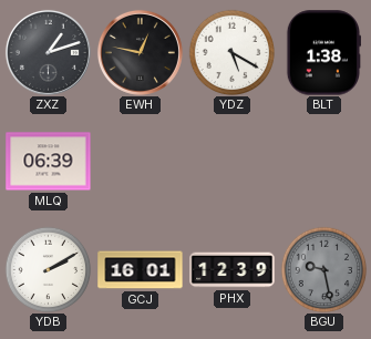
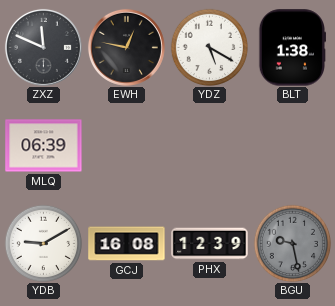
ZXZ: 1:12 -> 11:49
YDB: 2:10 -> 9:10
GCJ: 16:01 -> 16:08
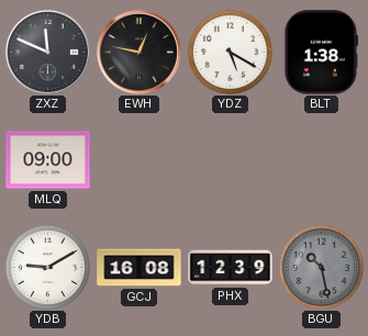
MLQ: 06:39 -> 09:00
BGU: 9:28 -> 10:28
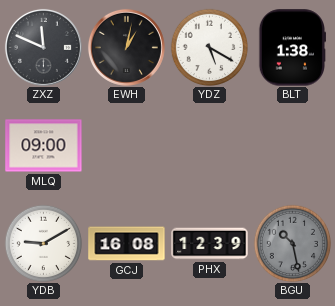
EWH: 12:47 -> 1:02
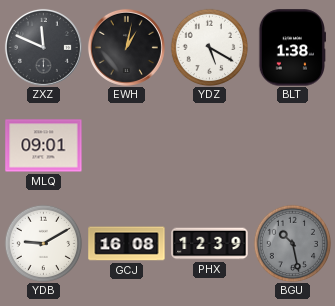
MLQ: 09:00 -> 09:01
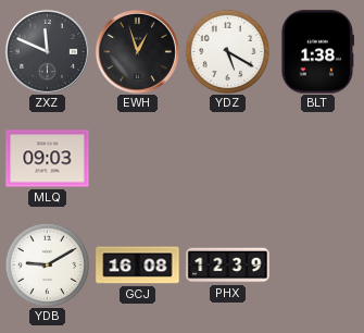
EWH: 1:02 -> 12:57
MLQ: 09:01 -> 09:03
BGU: 10:28 -> none
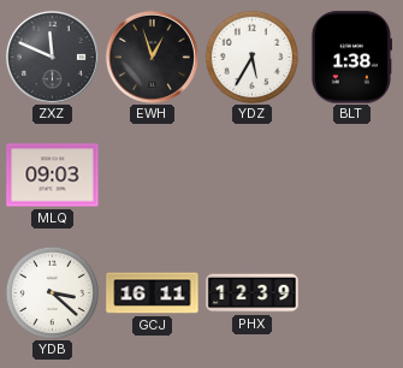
YDZ: 5:20 -> 5:35
YDB: 9:10 -> 3:22
GCJ: 16:08 -> 16:11
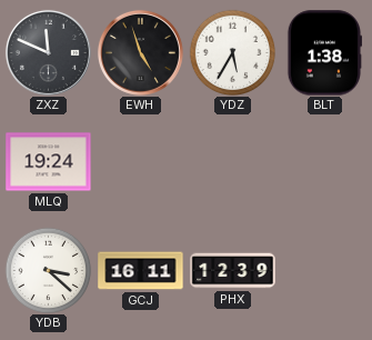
EWH: 12:57 -> 4:57
MLQ: 09:03 -> 19:24
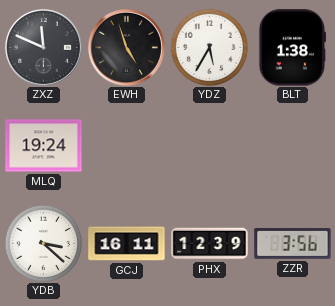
ZZR: none -> 3:56
